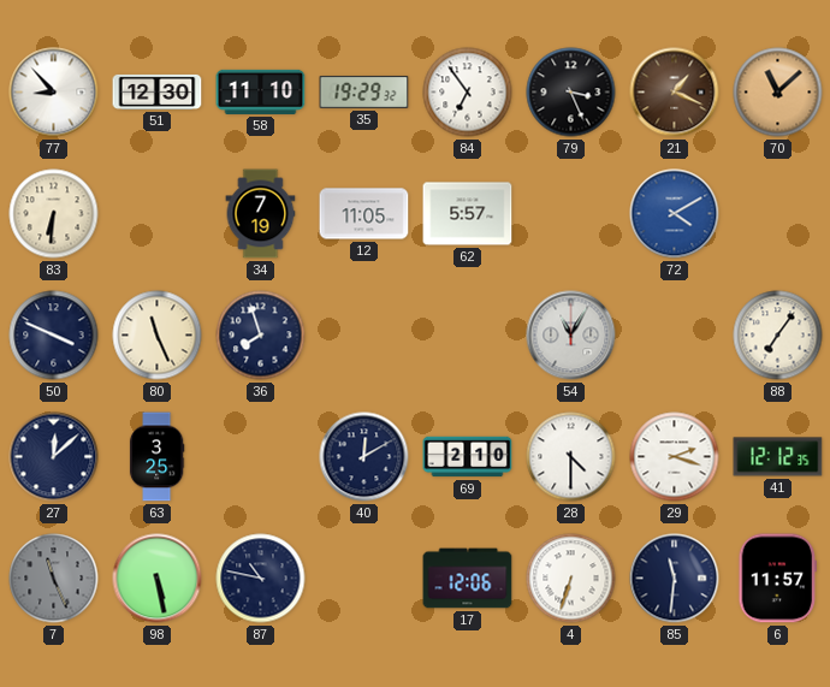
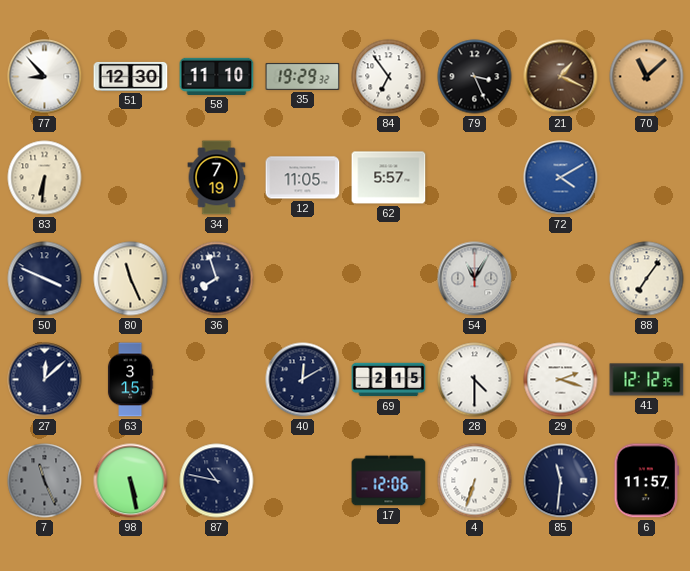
63: 3:25 -> 3:15
69: 2:10 -> 2:15
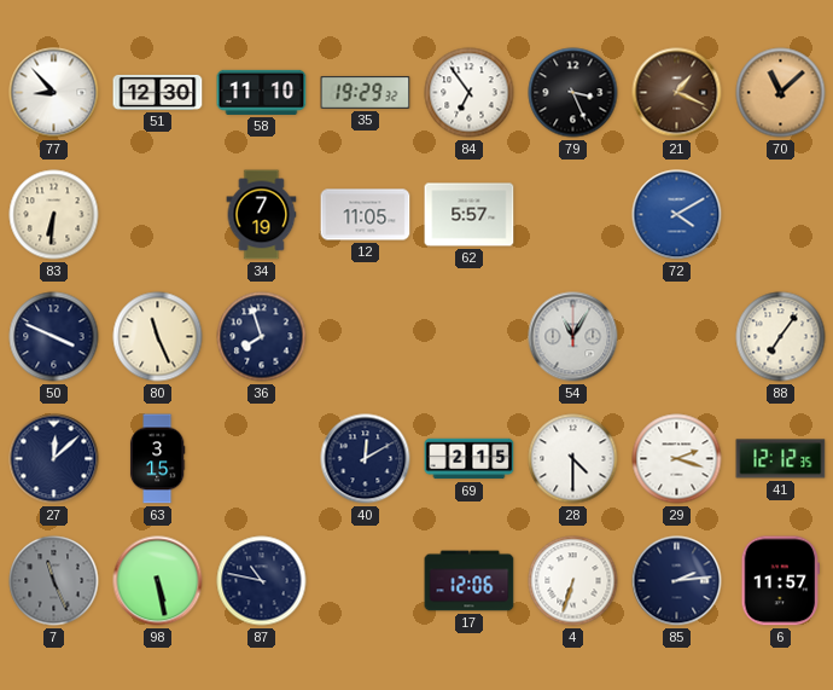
85: 11:31 -> 2:14
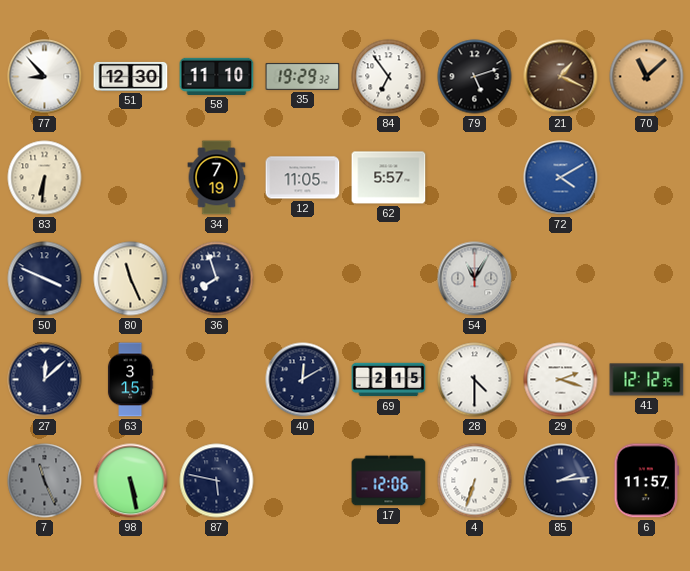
79: 3:26 -> 5:12
88: 7:06 -> none
87: 10:47 -> 5:47
